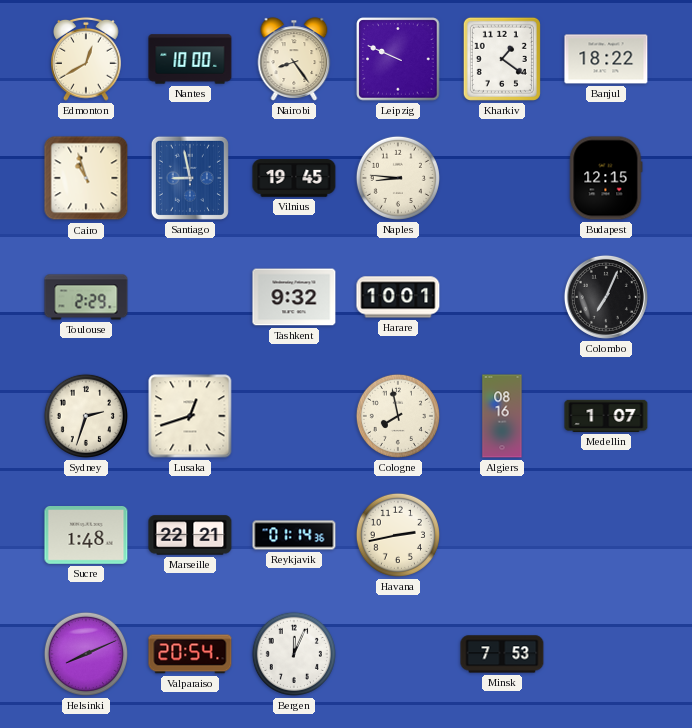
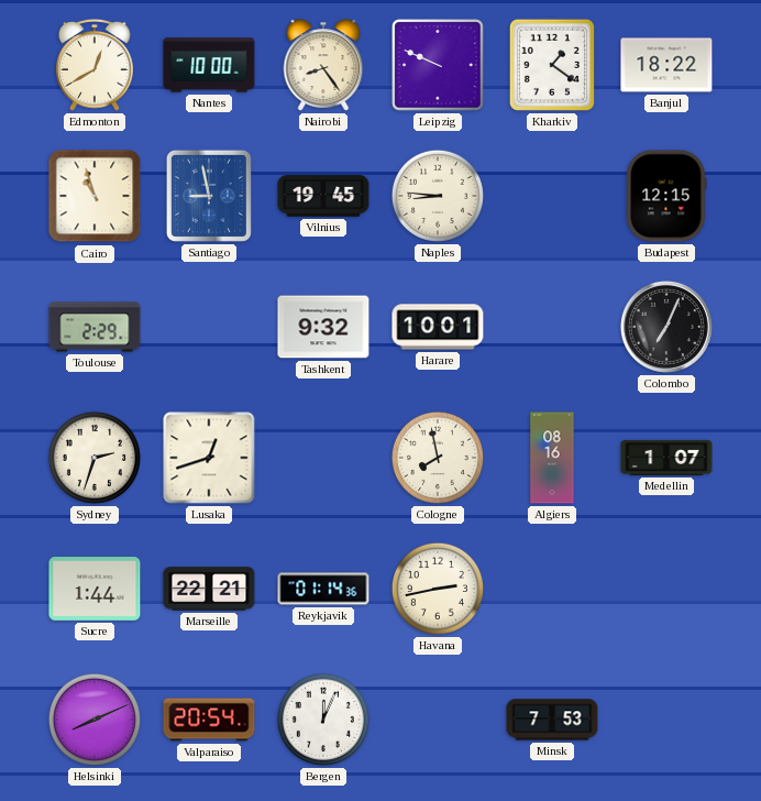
Sucre: 1:48 -> 1:44
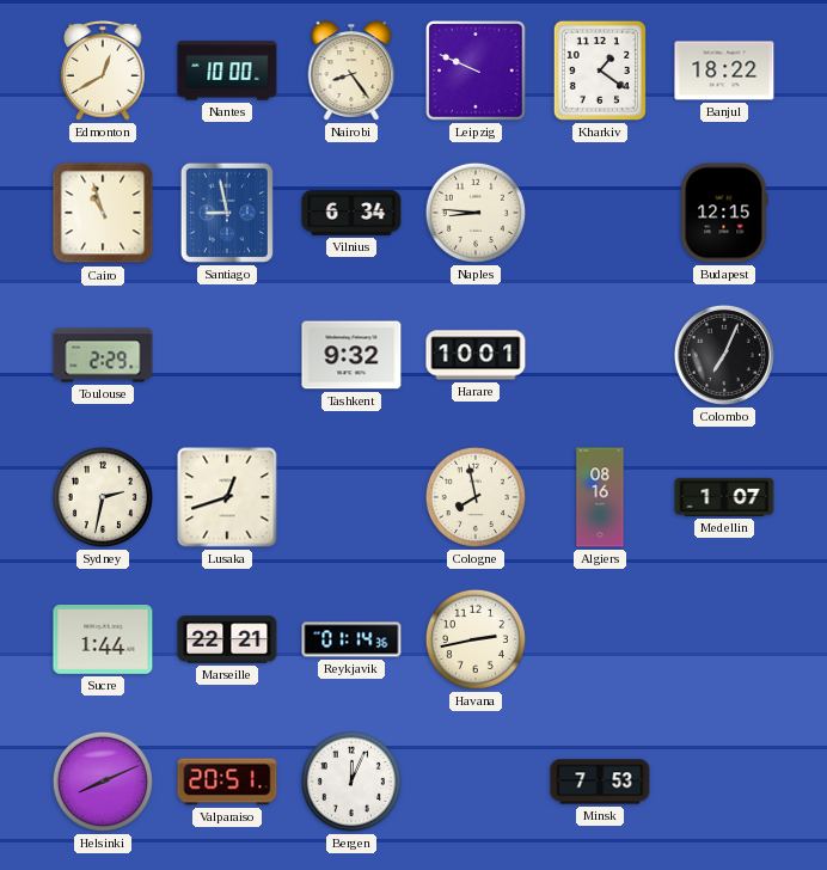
Vilnius: 19:45 -> 6:34
Sydney: 2:33 -> 2:32
Valparaiso: 20:54 -> 20:51
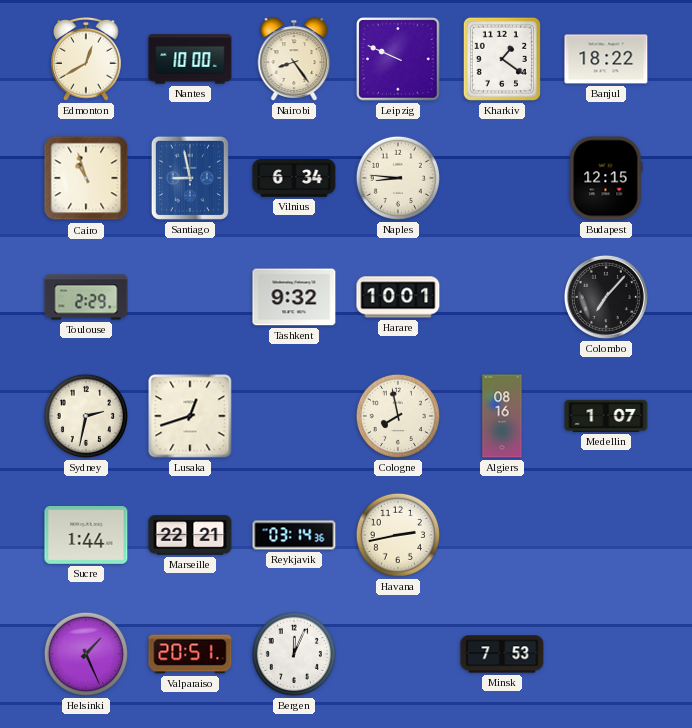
Colombo: 7:04 -> 7:07
Reykjavik: 01:14 -> 03:14
Helsinki: 8:11 -> 1:26
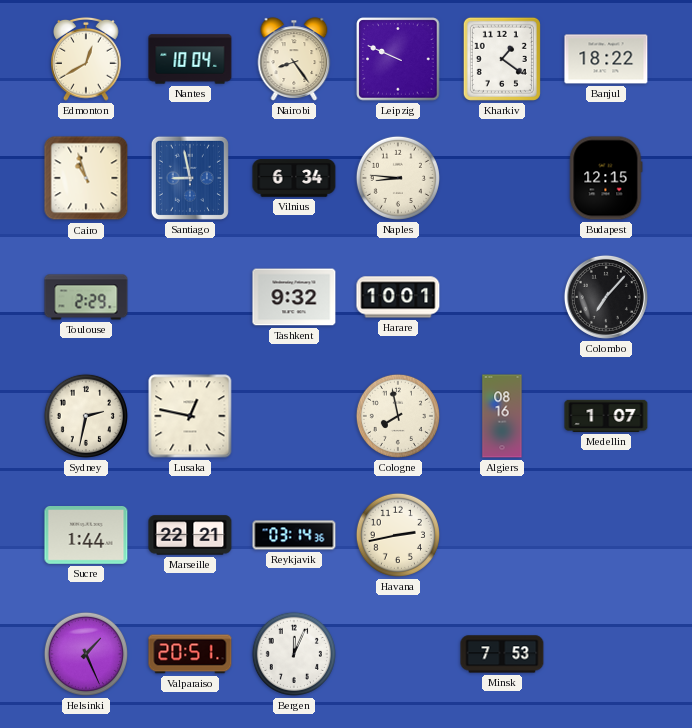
Nantes: 10:00 -> 10:04
Lusaka: 12:42 -> 12:47
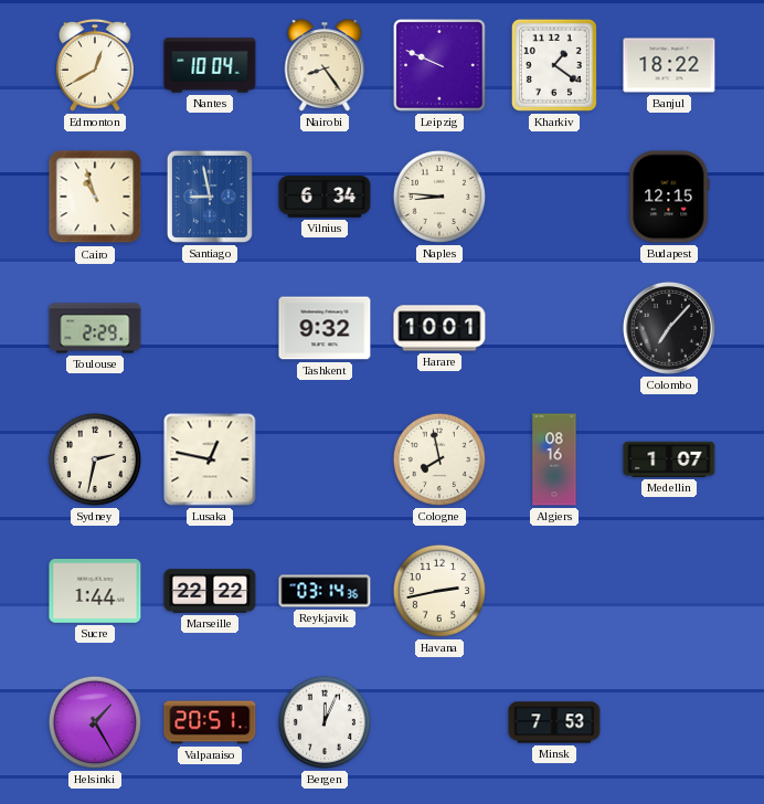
Marseille: 22:21 -> 22:22
Helsinki: 1:26 -> 1:25
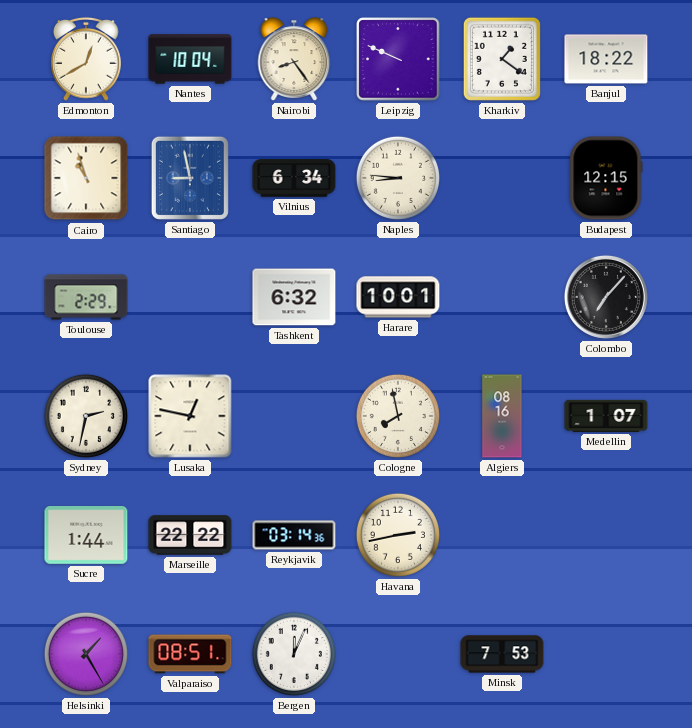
Tashkent: 9:32 -> 6:32
Valparaiso: 20:51 -> 08:51
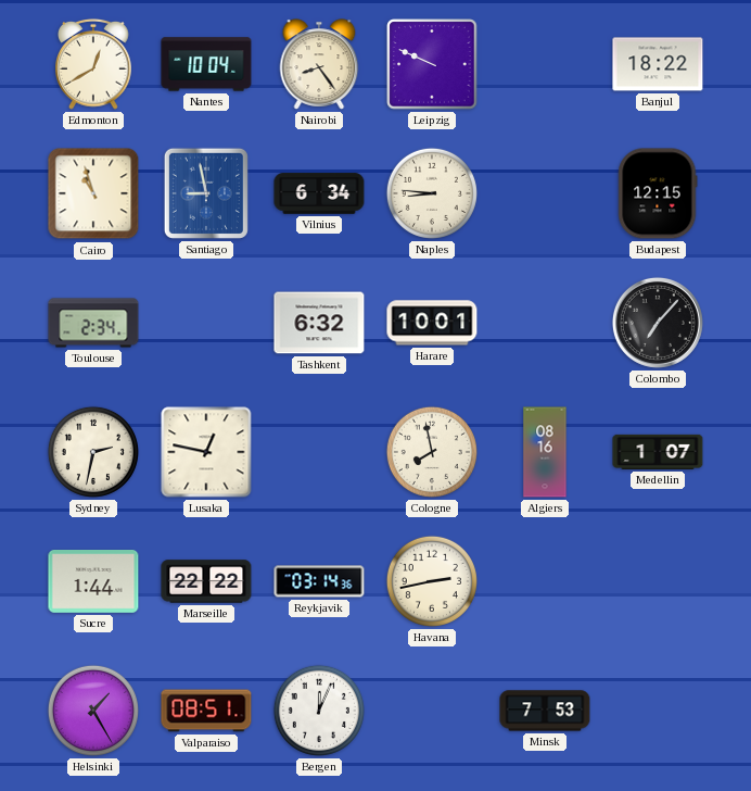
Kharkiv: 1:21 -> none
Toulouse: 2:29 -> 2:34
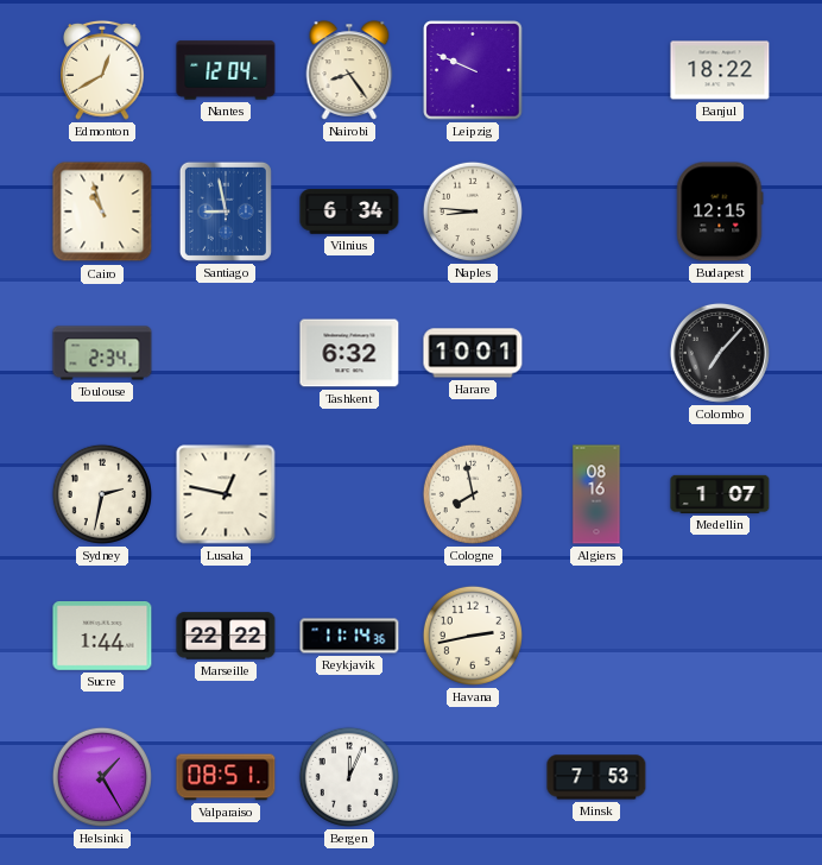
Nantes: 10:04 -> 12:04
Reykjavik: 03:14 -> 11:14
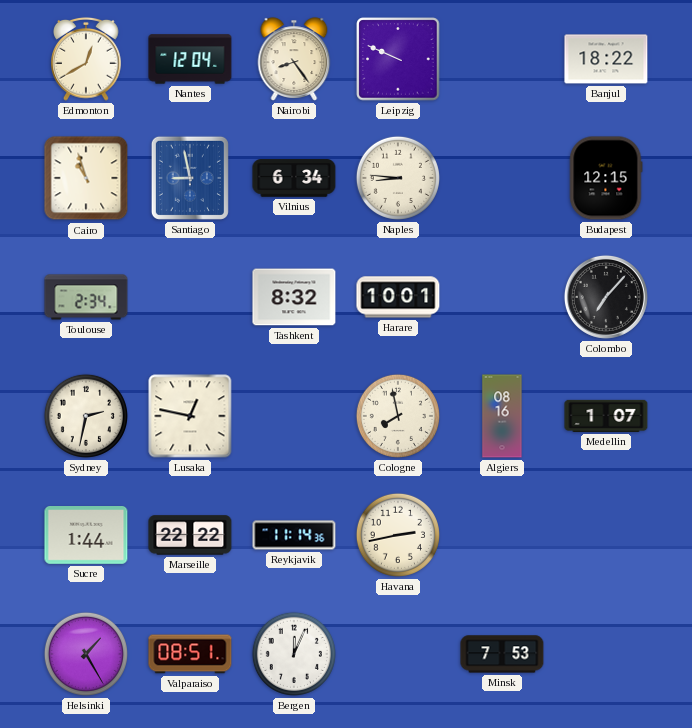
Tashkent: 6:32 -> 8:32
